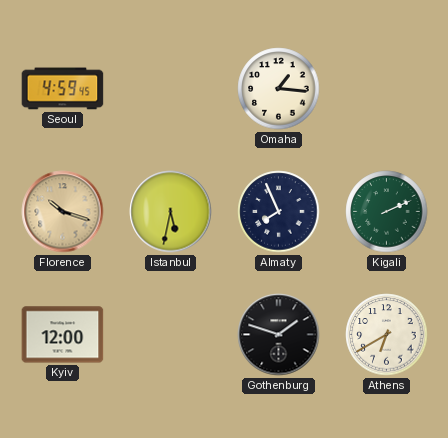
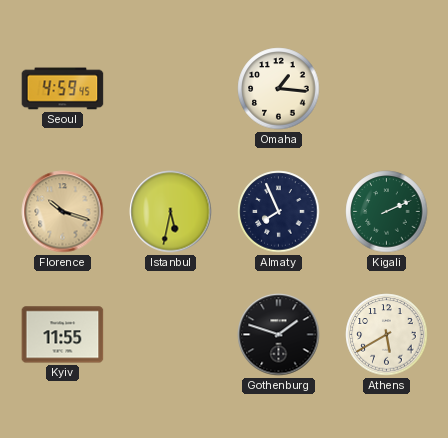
Kyiv: 12:00 -> 11:55
Athens: 6:40 -> 5:40
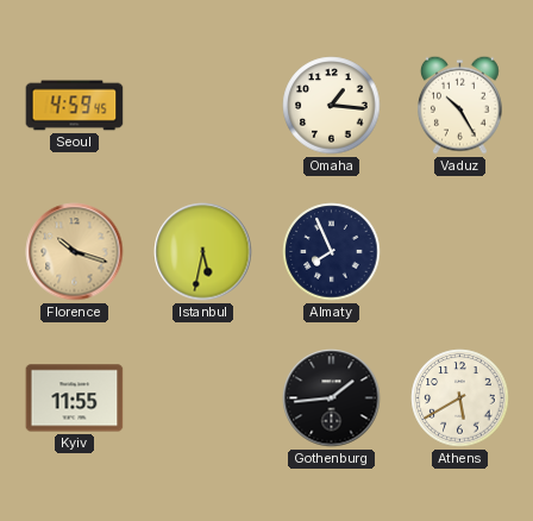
Vaduz: none -> 10:25
Kigali: 2:11 -> none
Gothenburg: 1:48 -> 1:44
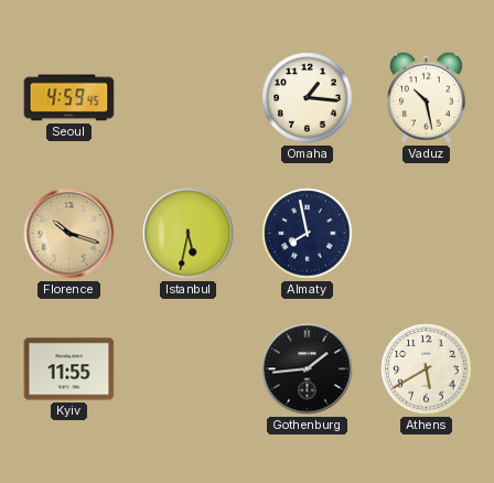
Vaduz: 10:25 -> 10:28
Almaty: 7:56 -> 7:58
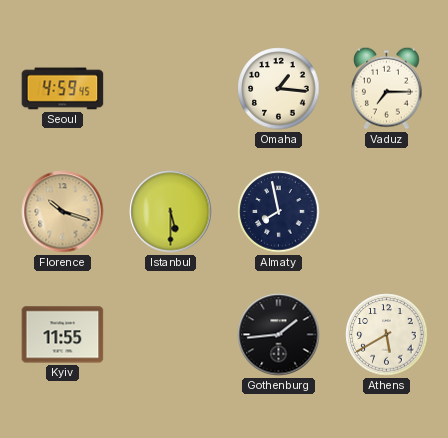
Vaduz: 10:28 -> 7:15
Istanbul: 5:32 -> 5:30
